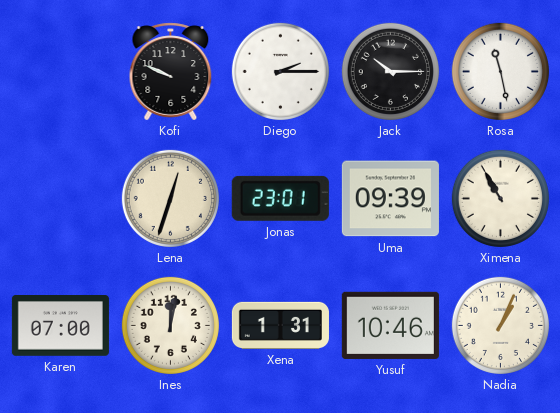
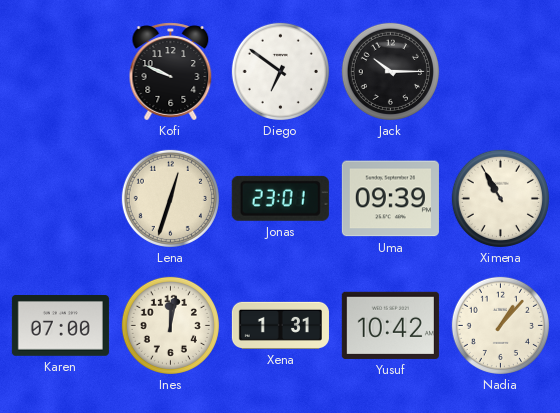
Diego: 2:15 -> 6:51
Rosa: 11:28 -> none
Yusuf: 10:46 -> 10:42
Nadia: 1:04 -> 1:07
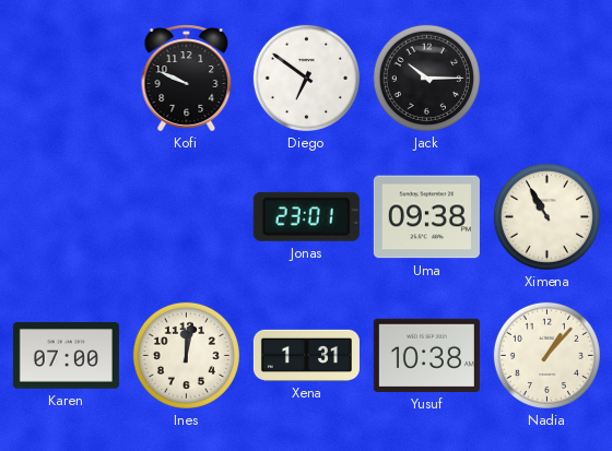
Lena: 12:33 -> none
Uma: 09:39 -> 09:38
Yusuf: 10:42 -> 10:38
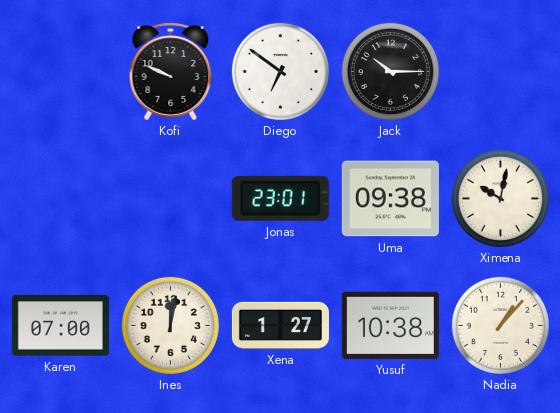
Ximena: 10:55 -> 10:02
Xena: 1:31 -> 1:27
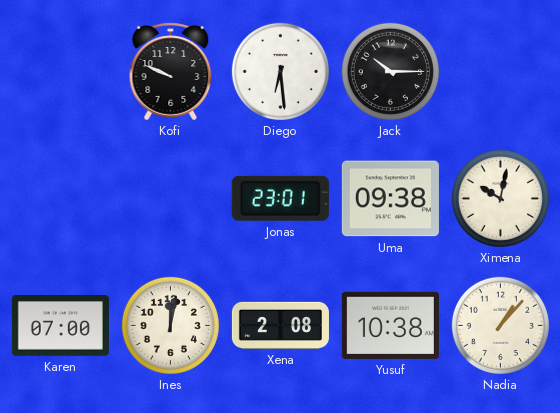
Diego: 6:51 -> 6:29
Xena: 1:27 -> 2:08
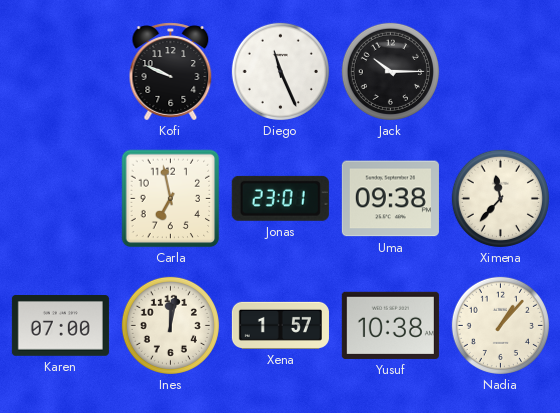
Diego: 6:29 -> 11:26
Carla: none -> 6:58
Ximena: 10:02 -> 11:37
Xena: 2:08 -> 1:57
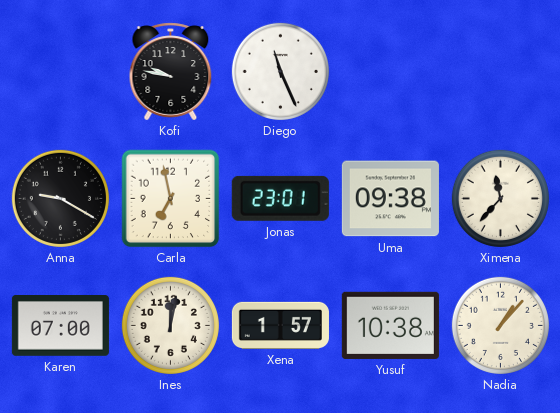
Kofi: 9:49 -> 9:47
Jack: 10:15 -> none
Anna: none -> 9:20
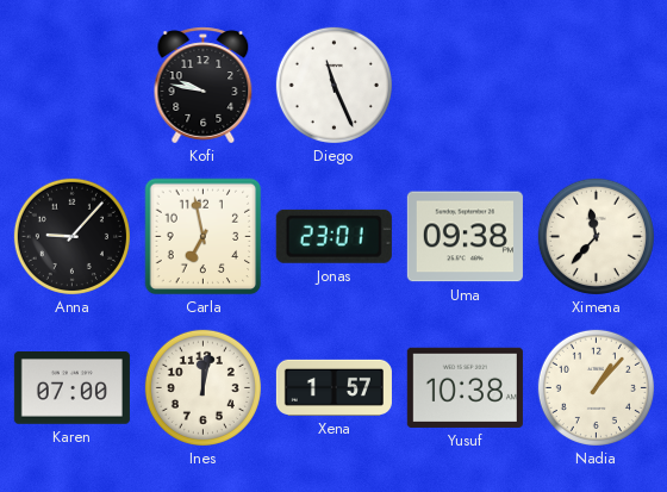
Anna: 9:20 -> 9:07
